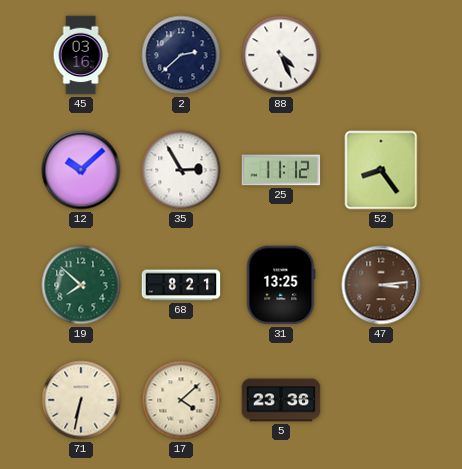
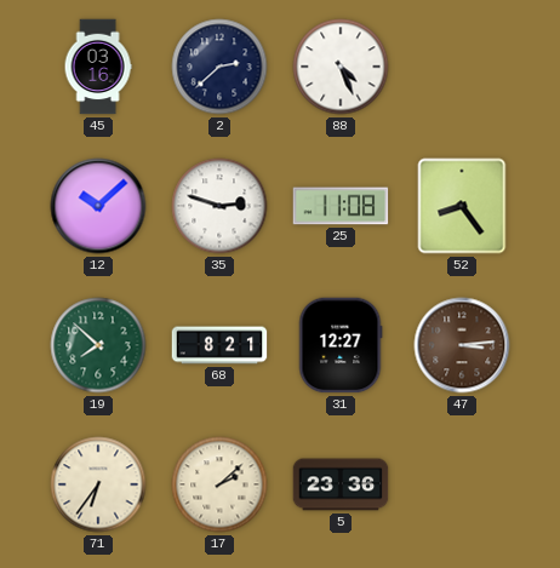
35: 2:55 -> 2:48
25: 11:12 -> 11:08
31: 13:25 -> 12:27
71: 6:32 -> 6:36
17: 4:08 -> 2:08
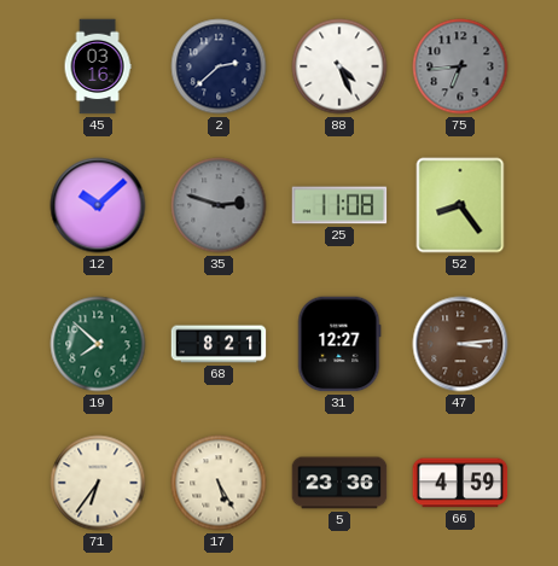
75: none -> 6:44
35 dial: white -> grey
17: 2:08 -> 5:25
66: none -> 4:59
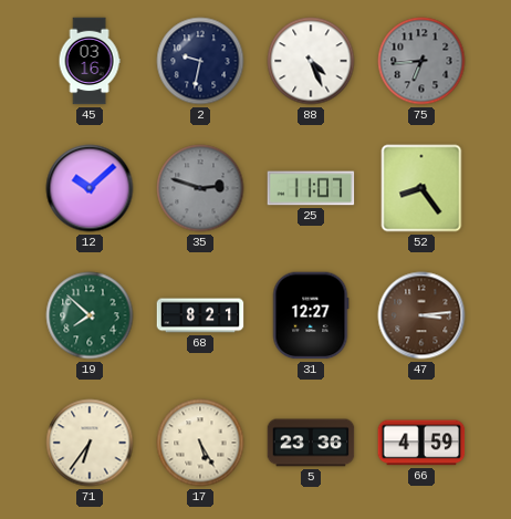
2: 2:38 -> 9:32
25: 11:08 -> 11:07
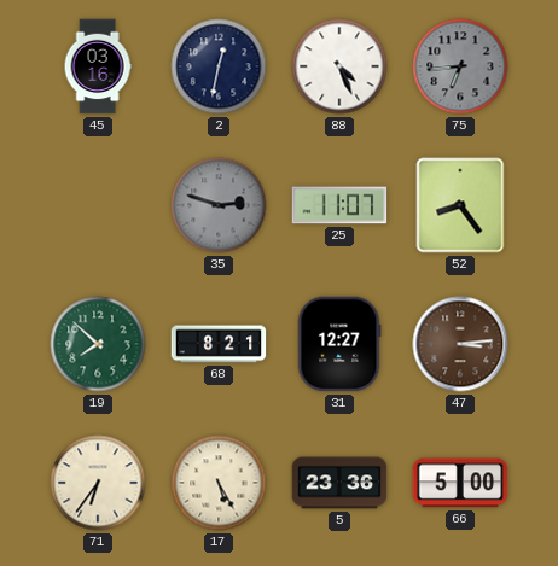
2: 9:32 -> 12:32
12: 10:08 -> none
66: 4:59 -> 5:00
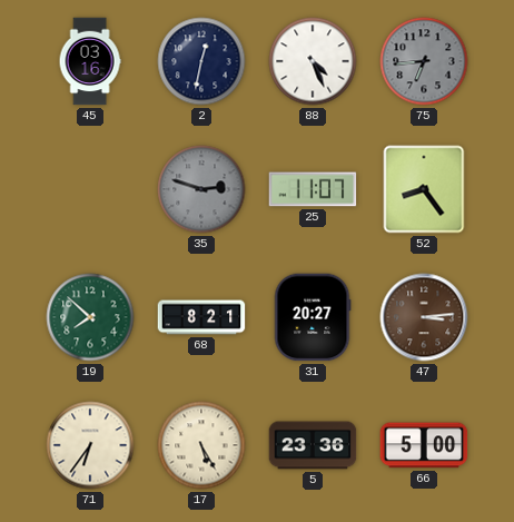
31: 12:27 -> 20:27
